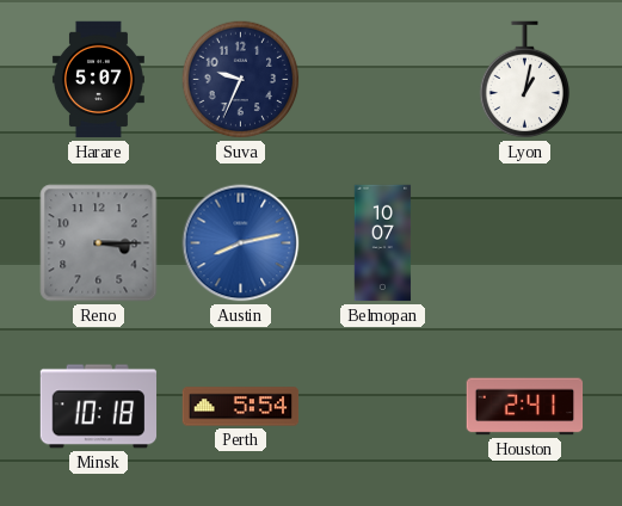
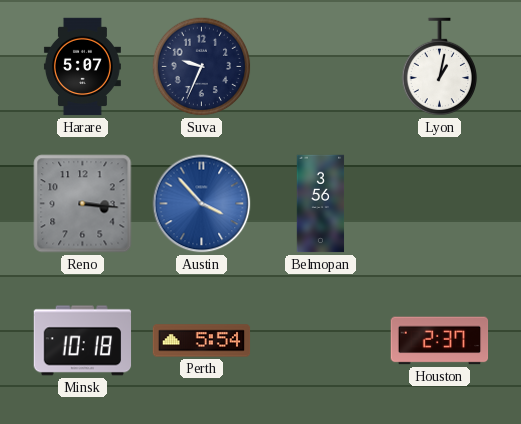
Reno: 3:15 -> 3:16
Austin: 8:13 -> 3:53
Belmopan: 10:07 -> 3:56
Houston: 2:41 -> 2:37
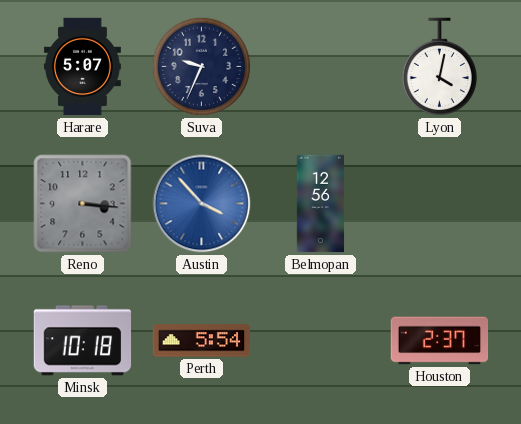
Lyon: 1:02 -> 4:02
Belmopan: 3:56 -> 12:56
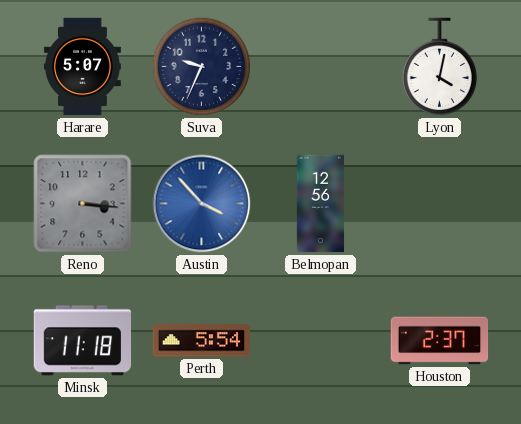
Minsk: 10:18 -> 11:18
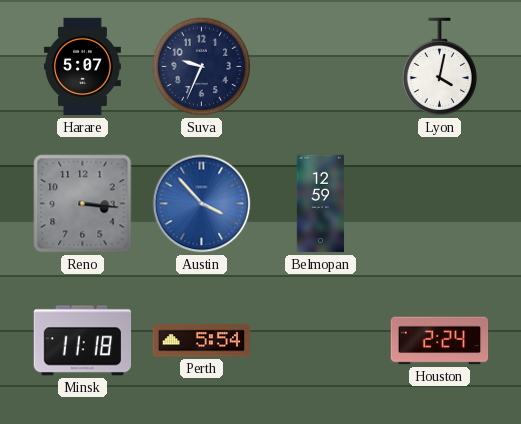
Belmopan: 12:56 -> 12:59
Houston: 2:37 -> 2:24
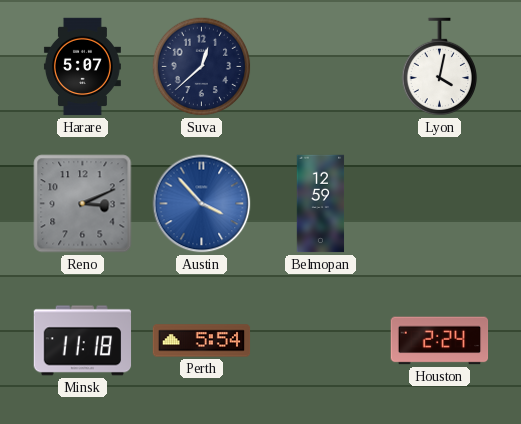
Suva: 9:34 -> 12:38
Reno: 3:16 -> 3:11
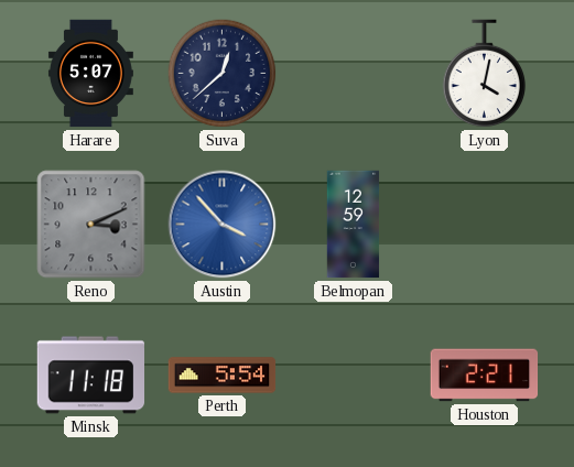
Houston: 2:24 -> 2:21
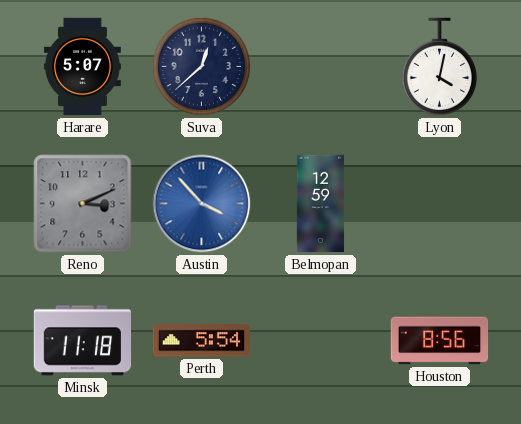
Houston: 2:21 -> 8:56
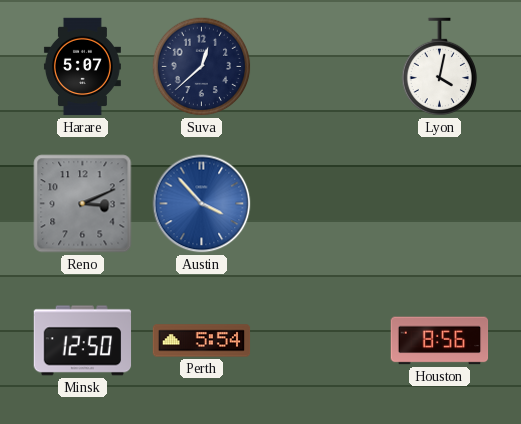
Belmopan: 12:59 -> none
Minsk: 11:18 -> 12:50
